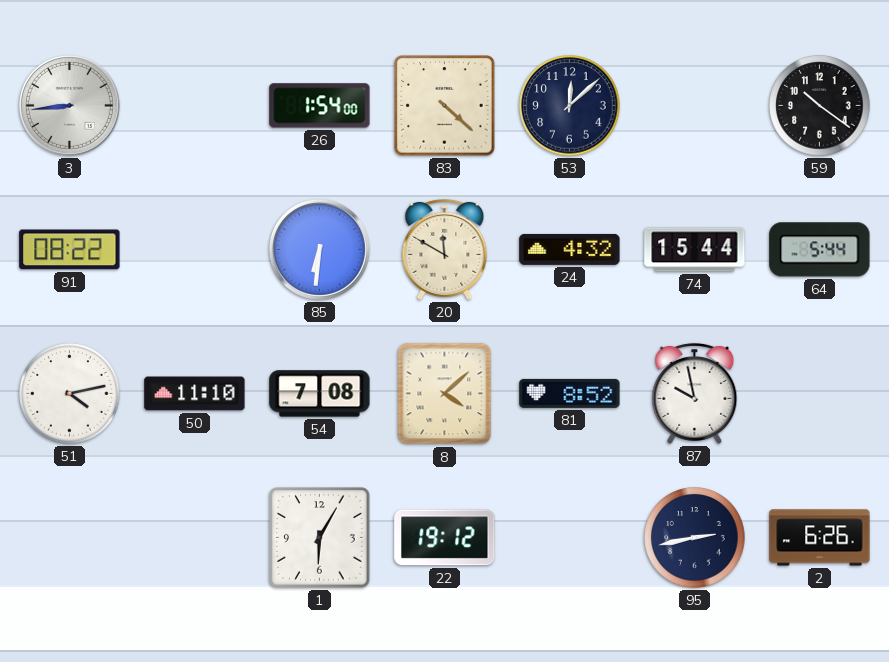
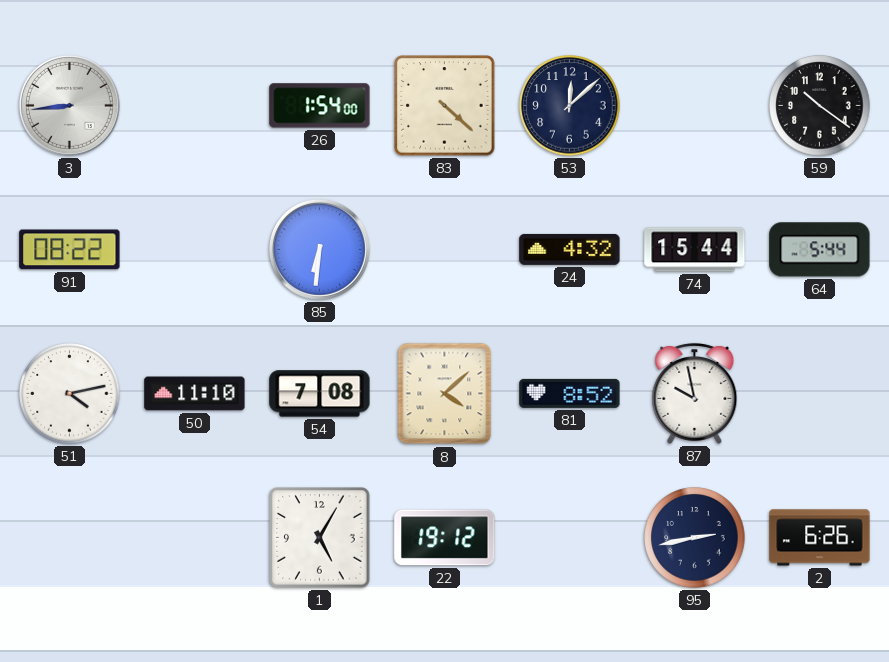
20: 11:50 -> none
1: 6:05 -> 5:05
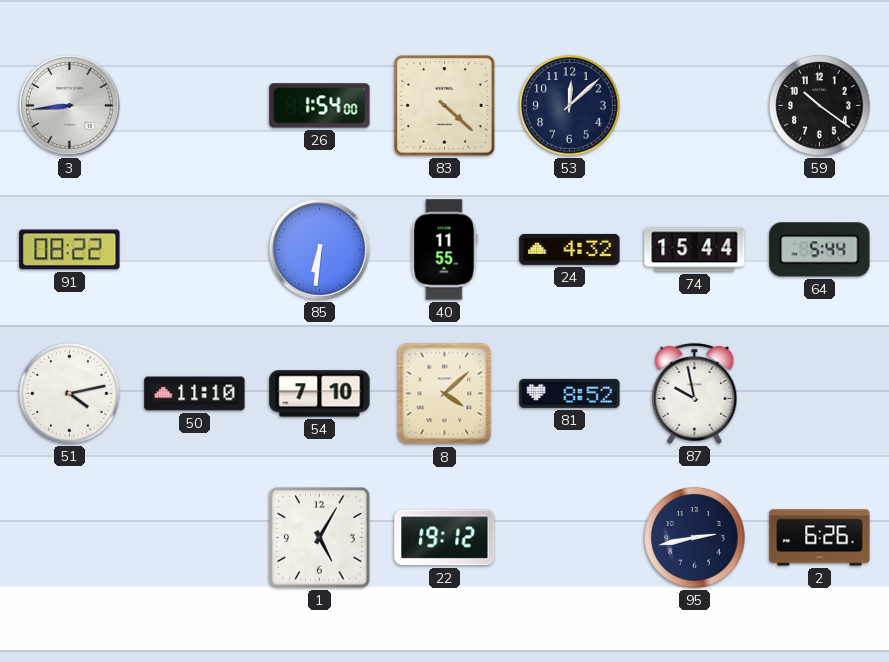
40: none -> 11:55
54: 7:08 -> 7:10
